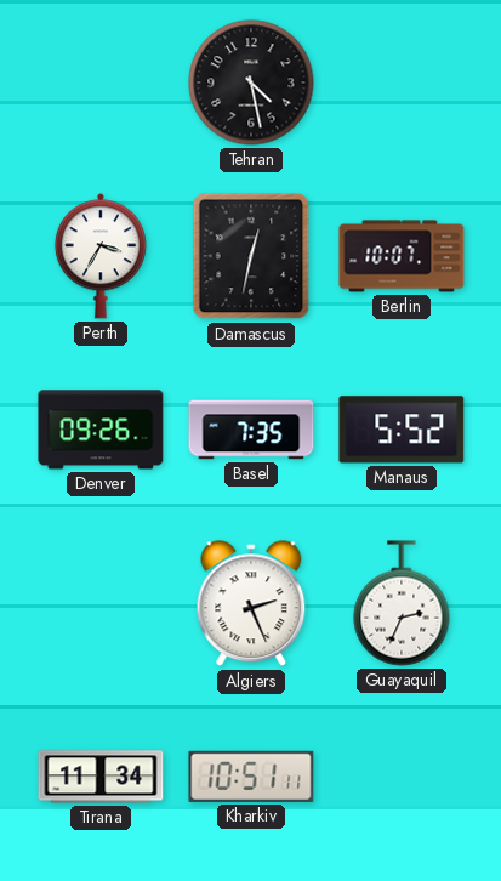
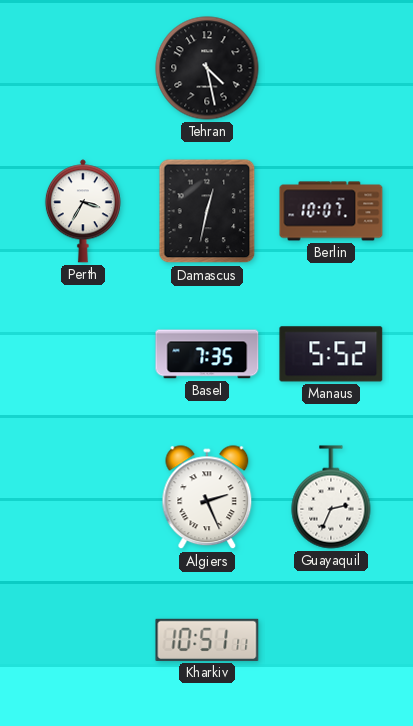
Denver: 09:26 -> none
Tirana: 11:34 -> none
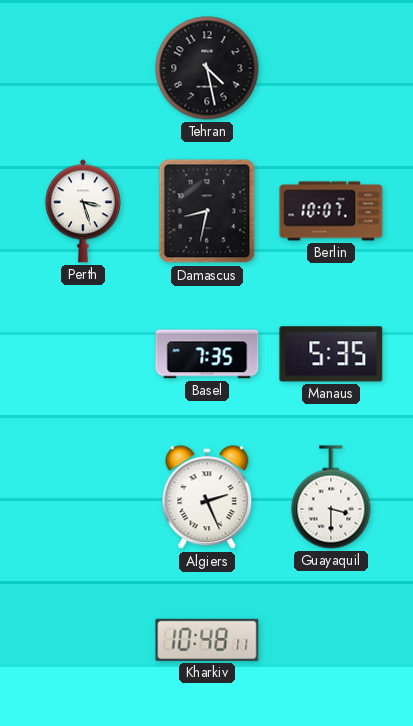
Perth: 3:35 -> 3:27
Damascus: 12:32 -> 8:32
Manaus: 5:52 -> 5:35
Guayaquil: 2:34 -> 3:30
Kharkiv: 10:51 -> 10:48
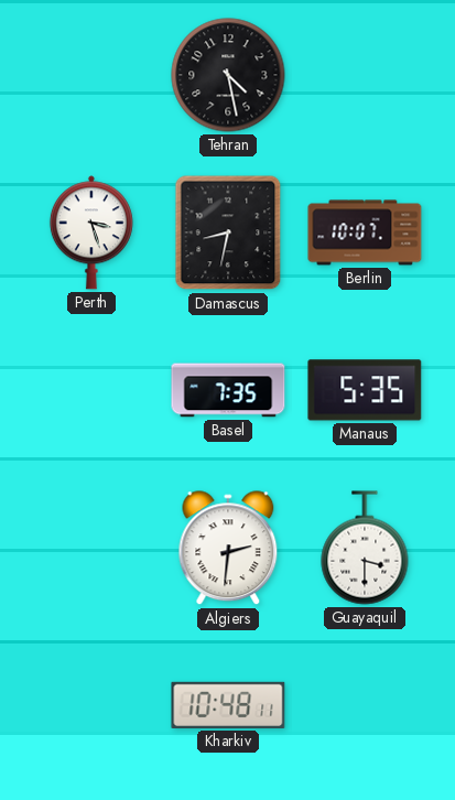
Algiers: 2:26 -> 2:31
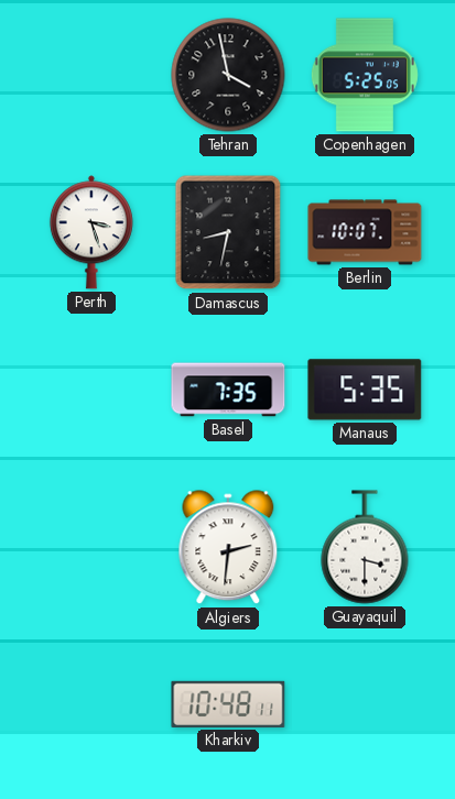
Tehran: 4:28 -> 3:58
Copenhagen: none -> 5:25
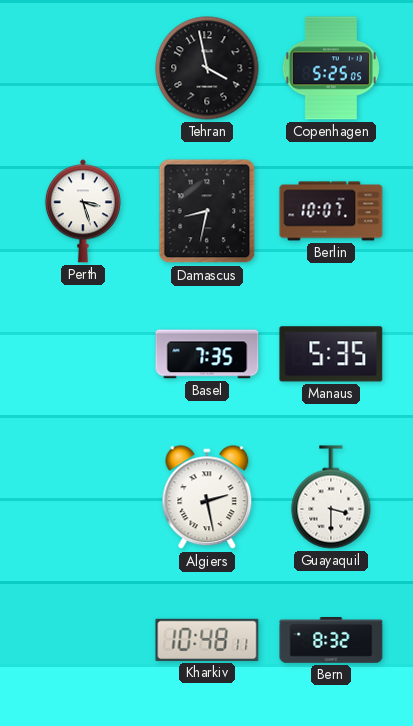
Algiers: 2:31 -> 2:28
Bern: none -> 8:32
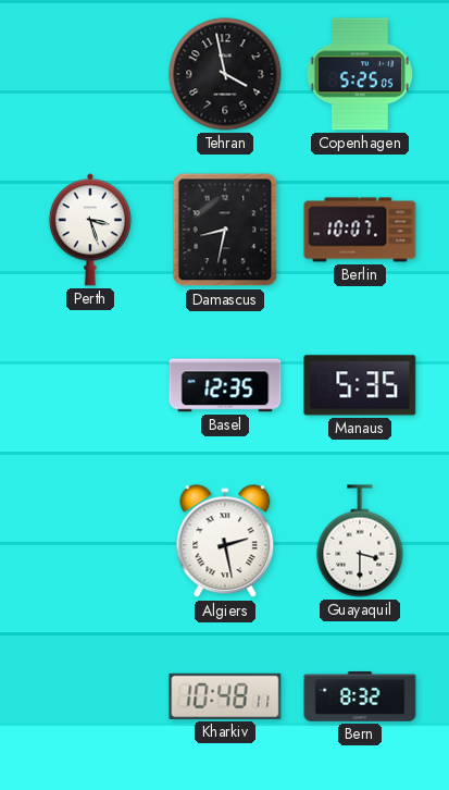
Basel: 7:35 -> 12:35
